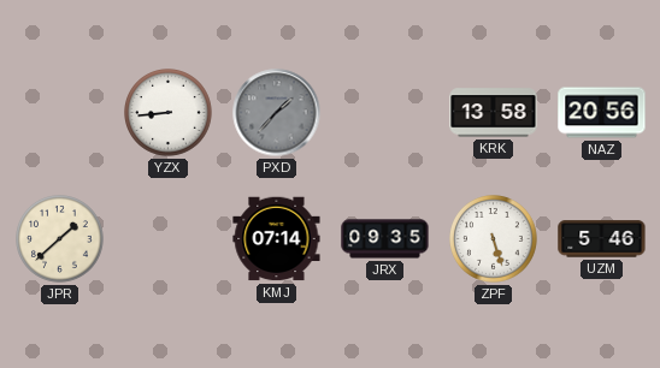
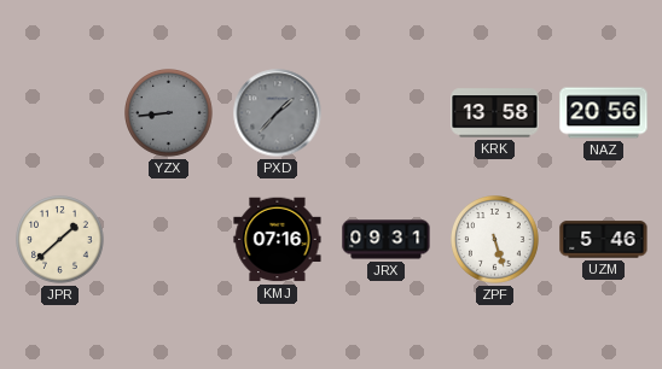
YZX dial: white -> grey
KMJ: 07:14 -> 07:16
JRX: 09:35 -> 09:31
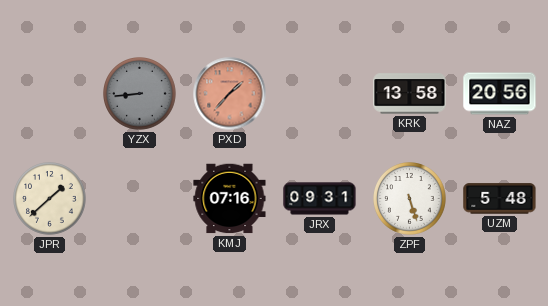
PXD dial: grey -> salmon
UZM: 5:46 -> 5:48
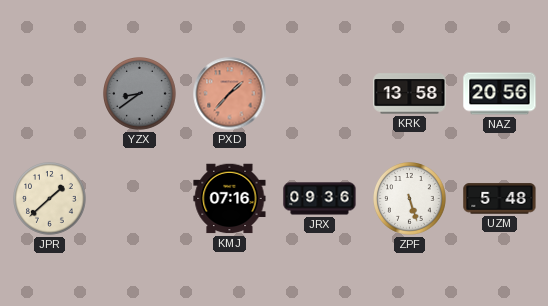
YZX: 8:44 -> 8:39
JRX: 09:31 -> 09:36
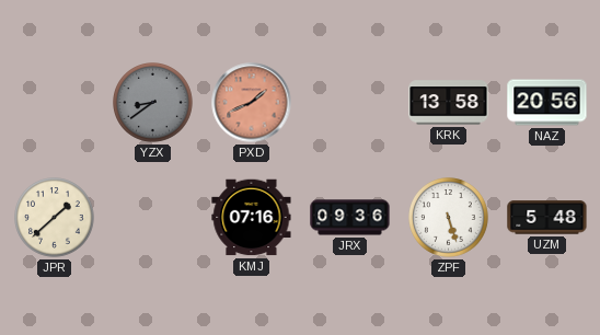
PXD: 1:37 -> 1:41
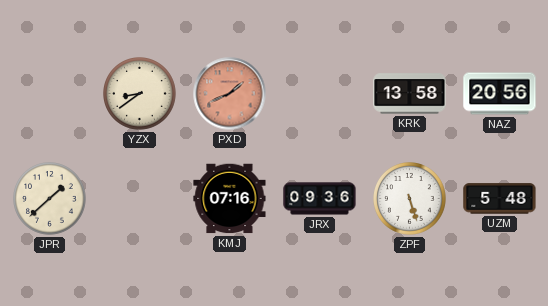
YZX dial: grey -> cream
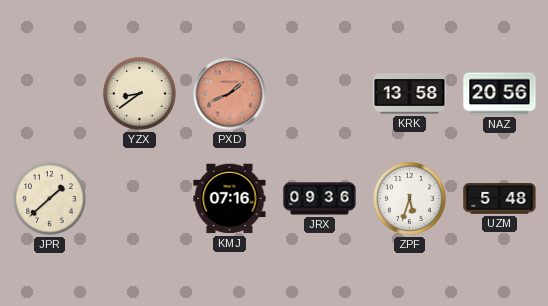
ZPF: 5:27 -> 5:33
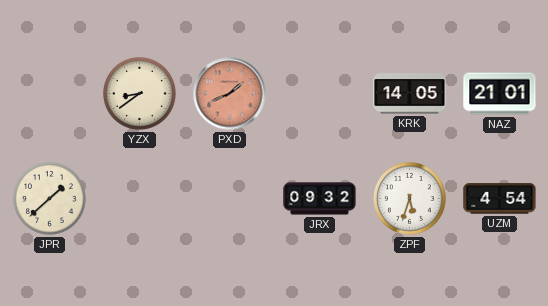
KRK: 13:58 -> 14:05
NAZ: 20:56 -> 21:01
KMJ: 07:16 -> none
JRX: 09:36 -> 09:32
UZM: 5:48 -> 4:54
